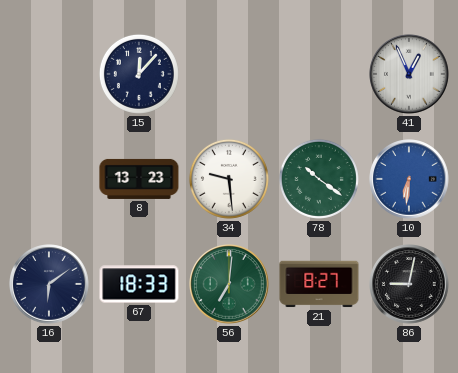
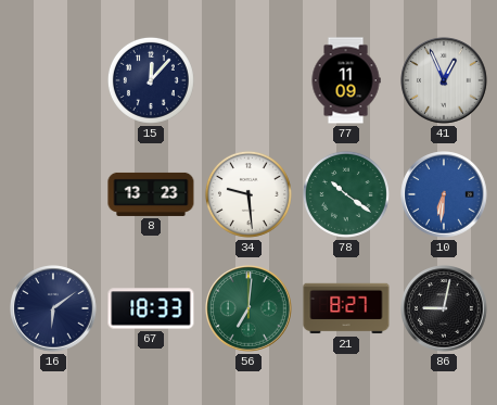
77: none -> 11:09
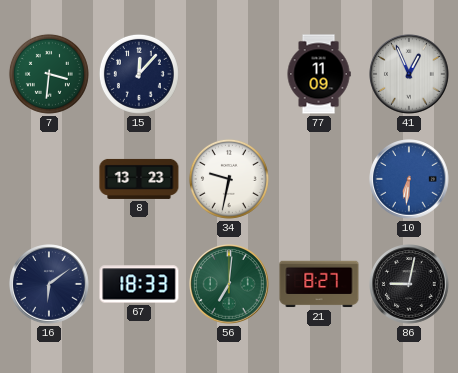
7: none -> 3:31
34: 9:29 -> 9:32
78: 10:21 -> none
